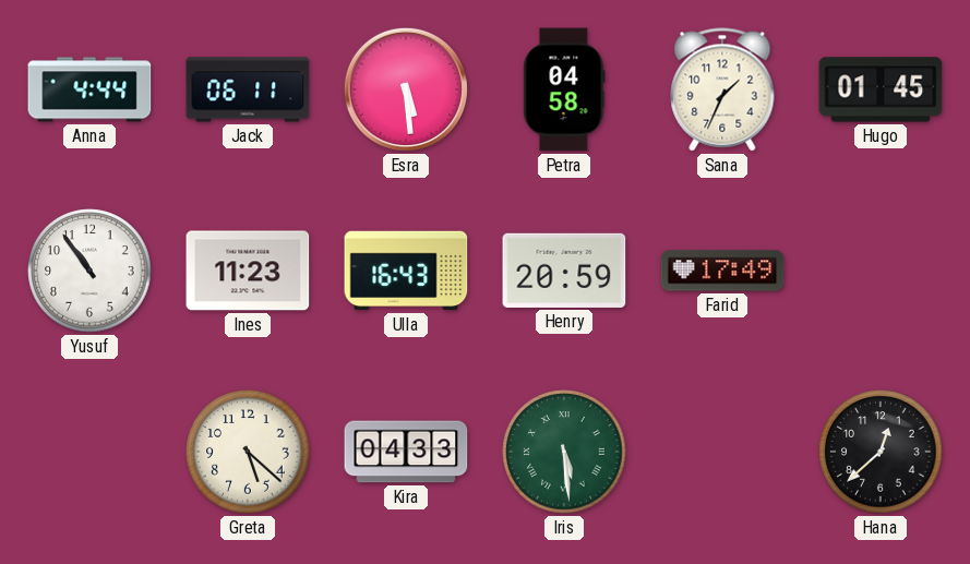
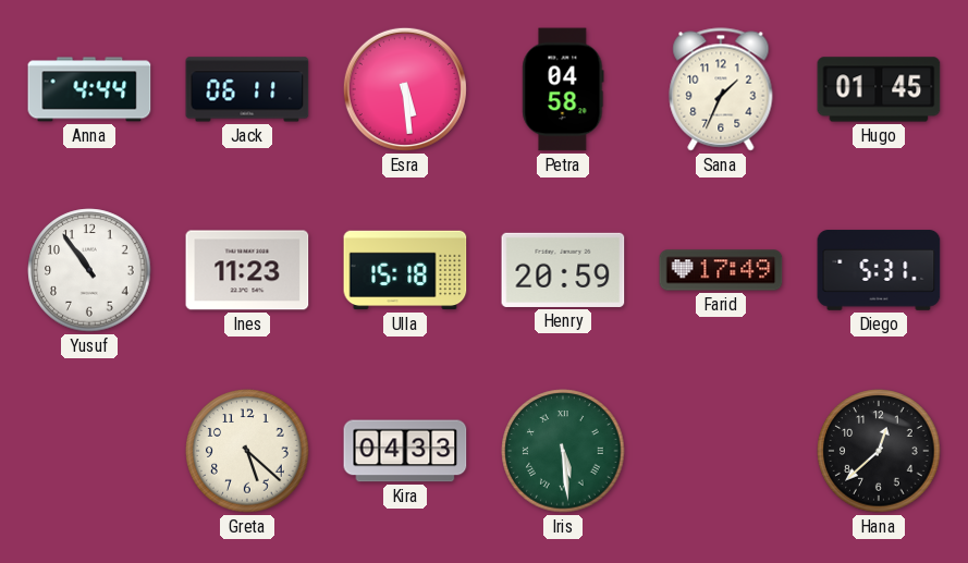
Ulla: 16:43 -> 15:18
Diego: none -> 5:31
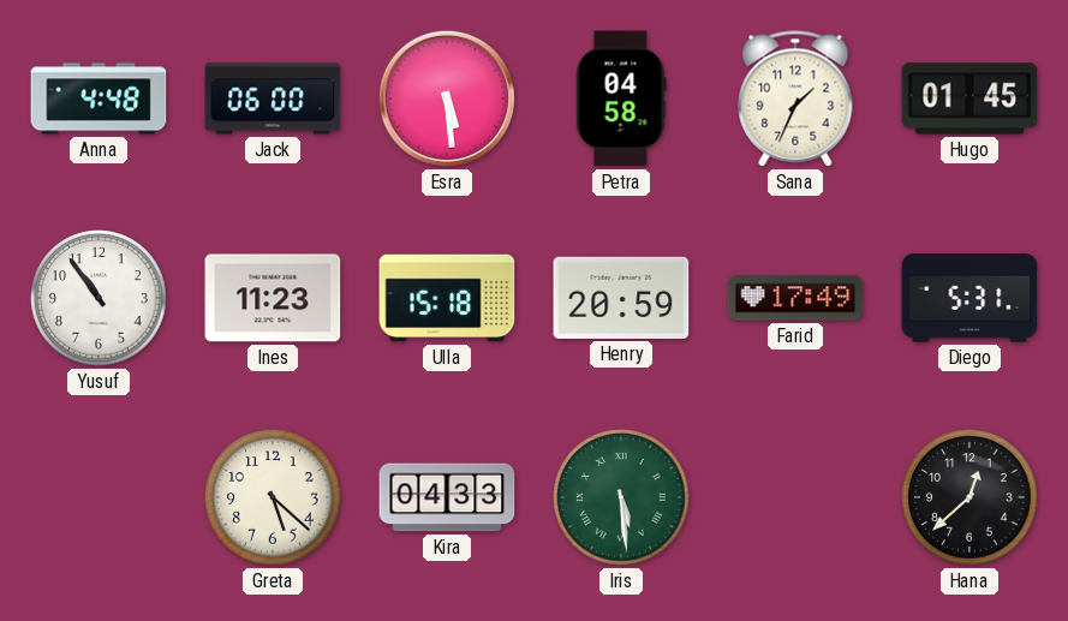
Anna: 4:44 -> 4:48
Jack: 06:11 -> 06:00
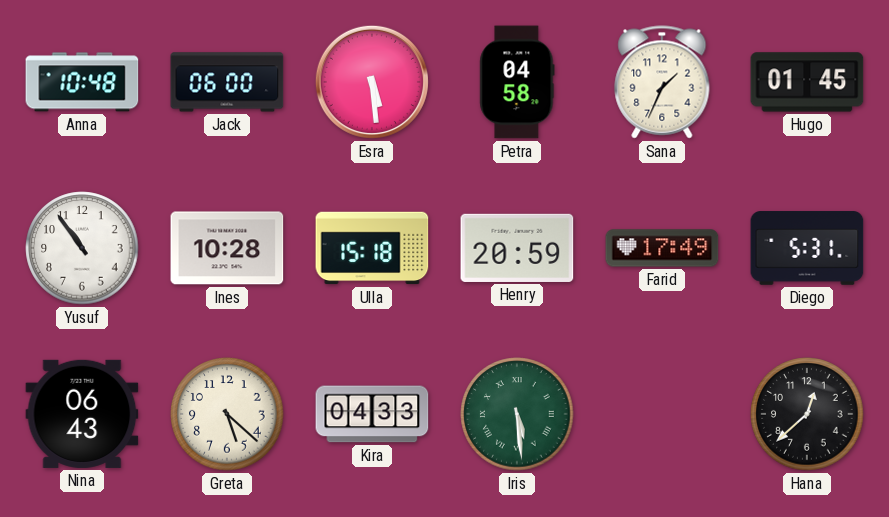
Anna: 4:48 -> 10:48
Ines: 11:23 -> 10:28
Nina: none -> 06:43
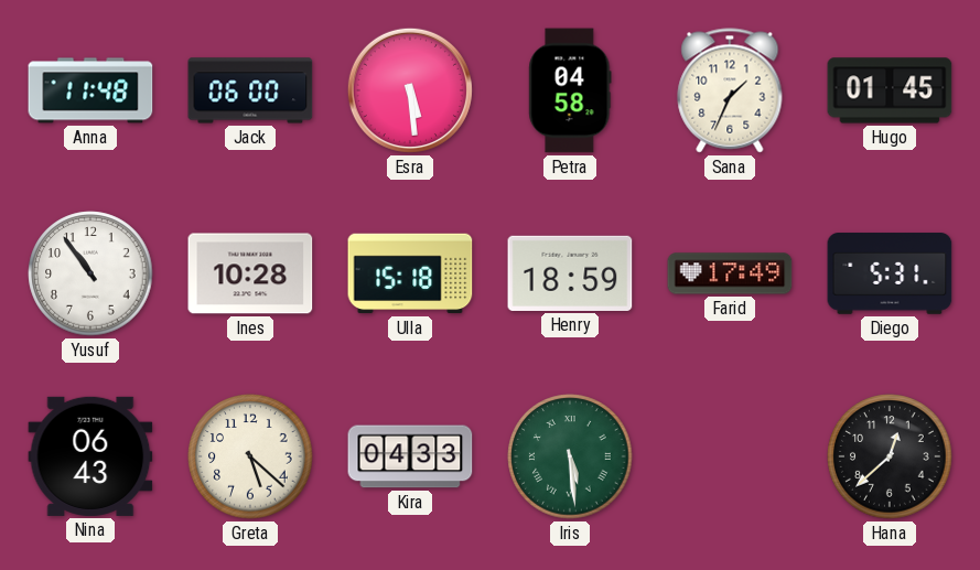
Anna: 10:48 -> 11:48
Henry: 20:59 -> 18:59
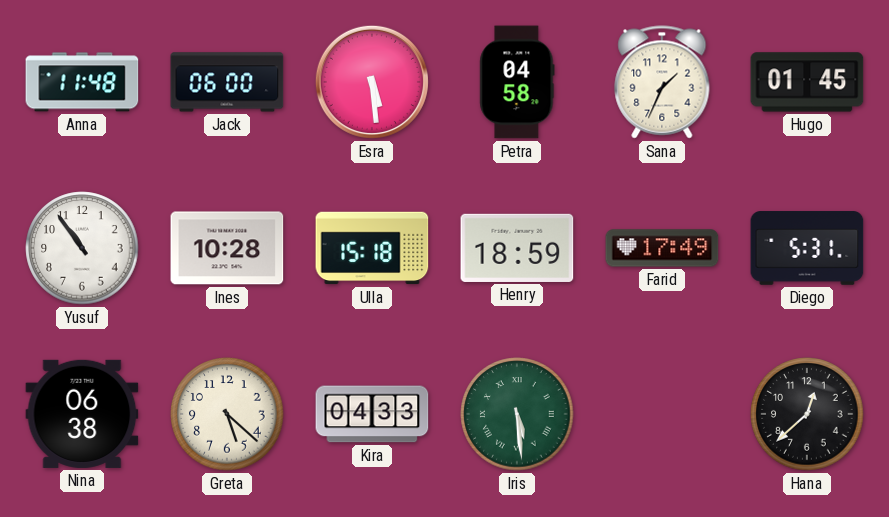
Nina: 06:43 -> 06:38
